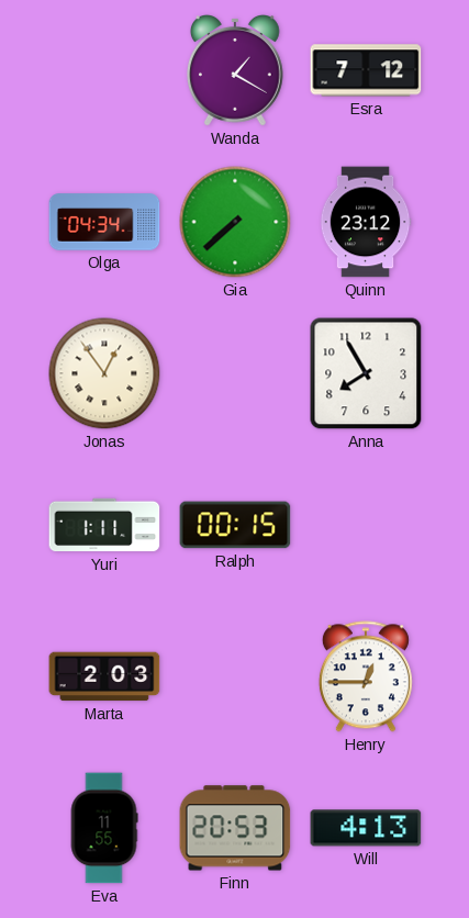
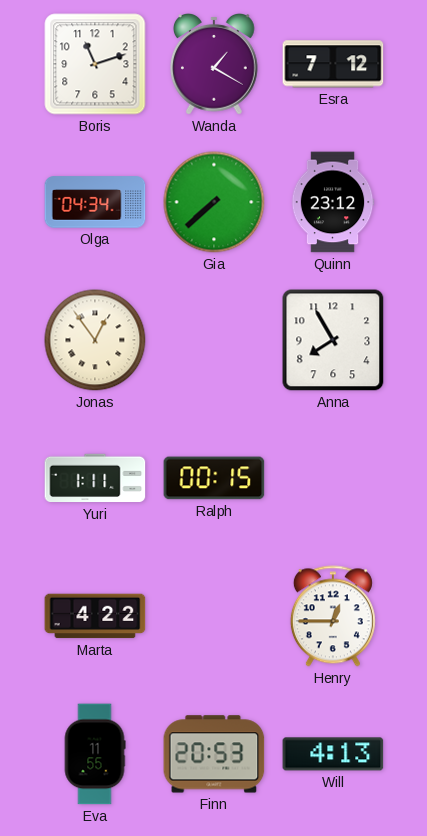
Boris: none -> 11:12
Marta: 2:03 -> 4:22
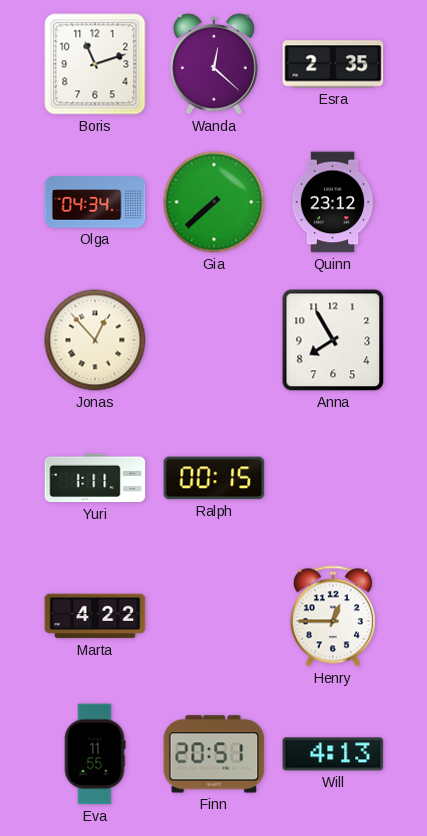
Wanda: 1:20 -> 12:22
Esra: 7:12 -> 2:35
Jonas: 12:54 -> 12:53
Finn: 20:53 -> 20:51
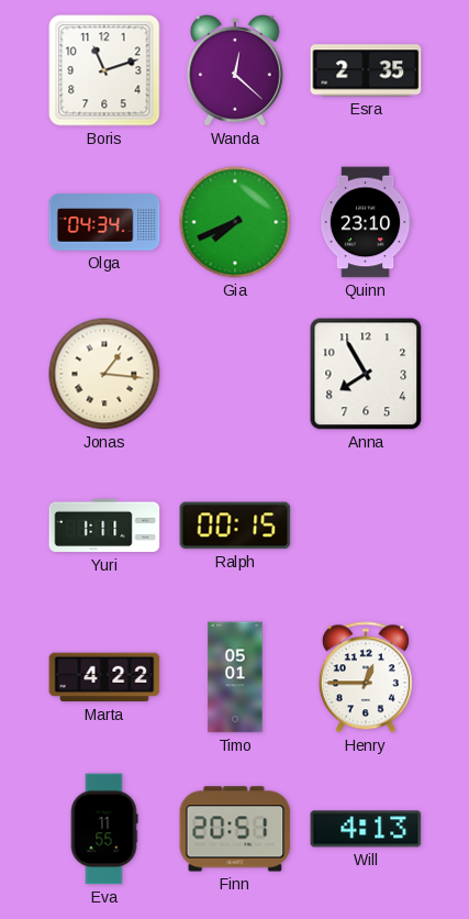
Gia: 7:38 -> 7:41
Quinn: 23:12 -> 23:10
Jonas: 12:53 -> 1:16
Timo: none -> 05:01
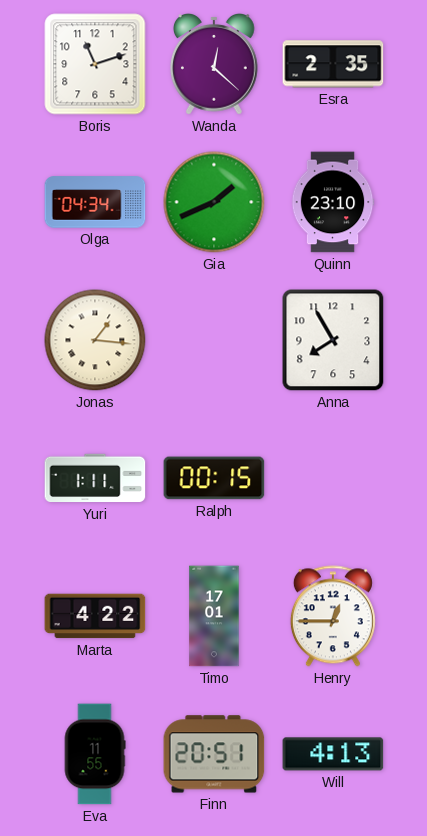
Gia: 7:41 -> 1:41
Timo: 05:01 -> 17:01
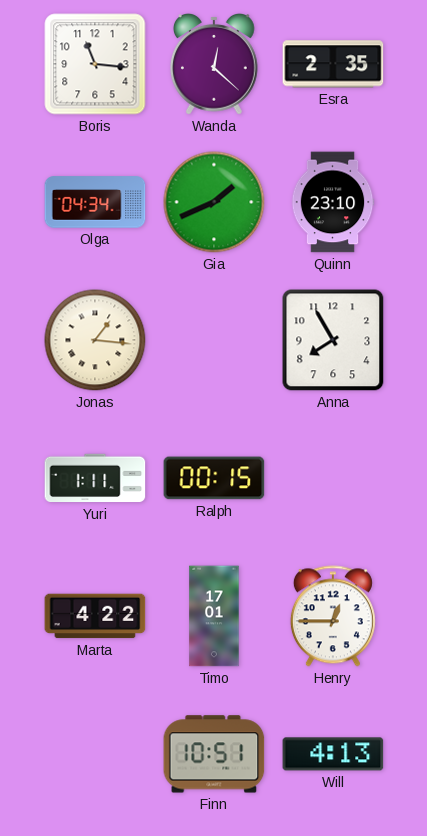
Boris: 11:12 -> 11:16
Eva: 11:55 -> none
Finn: 20:51 -> 10:51
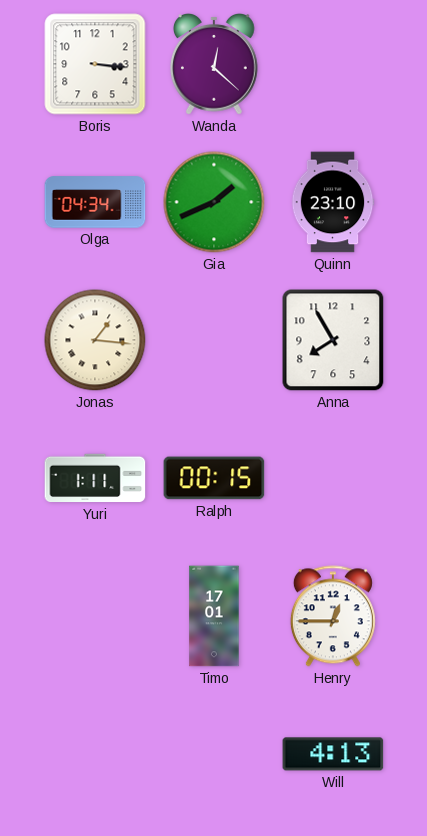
Boris: 11:16 -> 3:16
Esra: 2:35 -> none
Marta: 4:22 -> none
Finn: 10:51 -> none
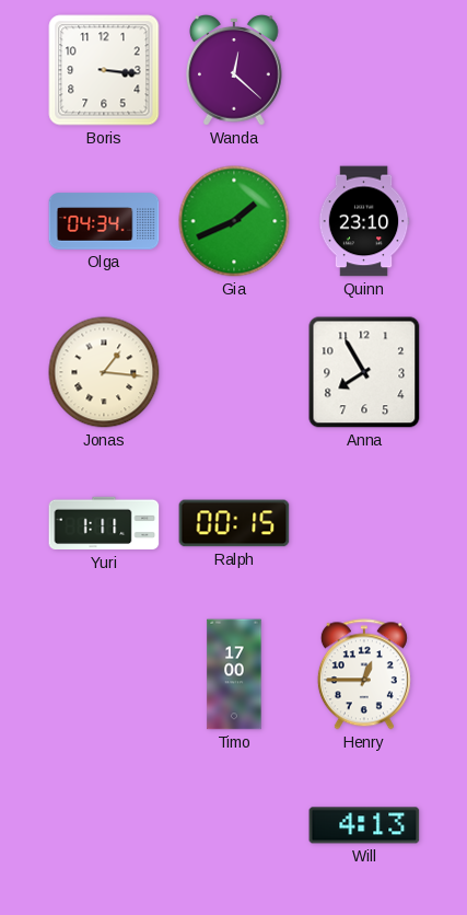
Timo: 17:01 -> 17:00
